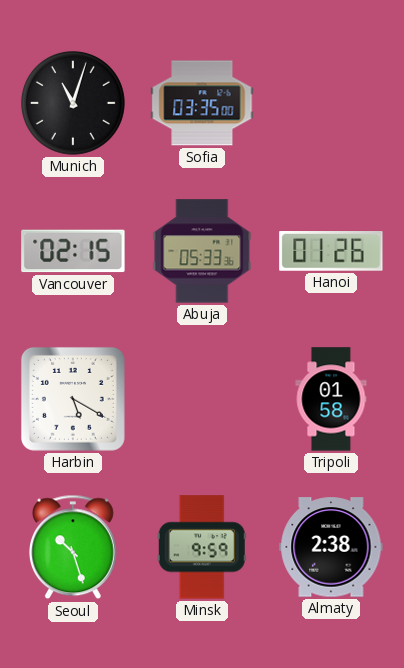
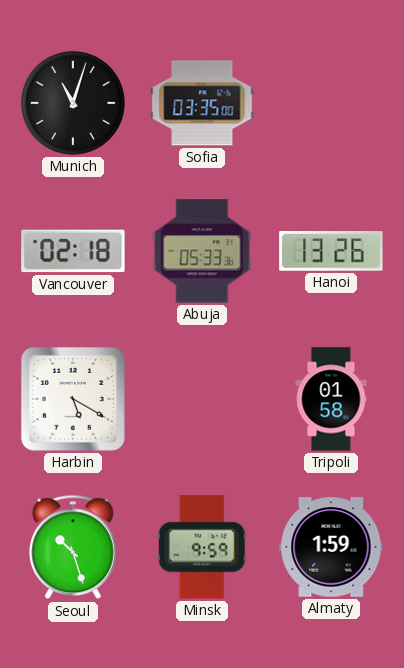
Vancouver: 02:15 -> 02:18
Hanoi: 01:26 -> 13:26
Almaty: 2:38 -> 1:59
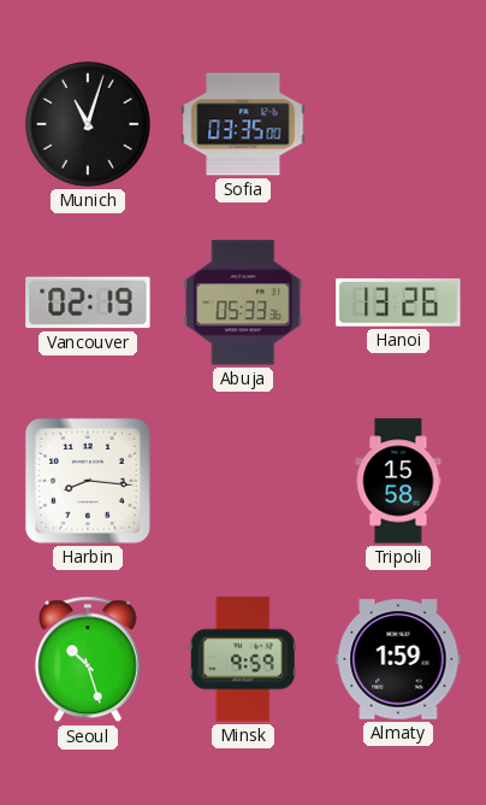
Vancouver: 02:18 -> 02:19
Harbin: 5:20 -> 8:16
Tripoli: 01:58 -> 15:58
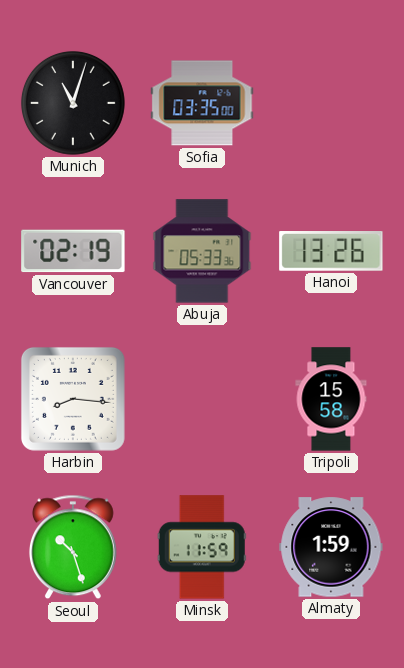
Minsk: 9:59 -> 11:59
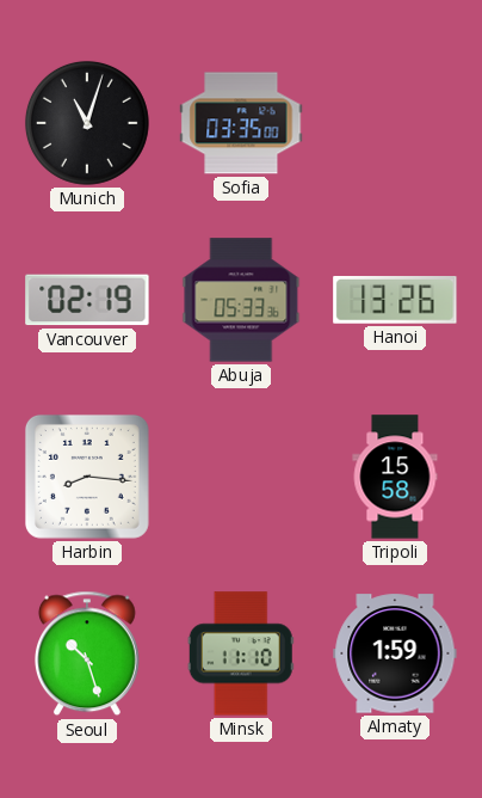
Minsk: 11:59 -> 11:10
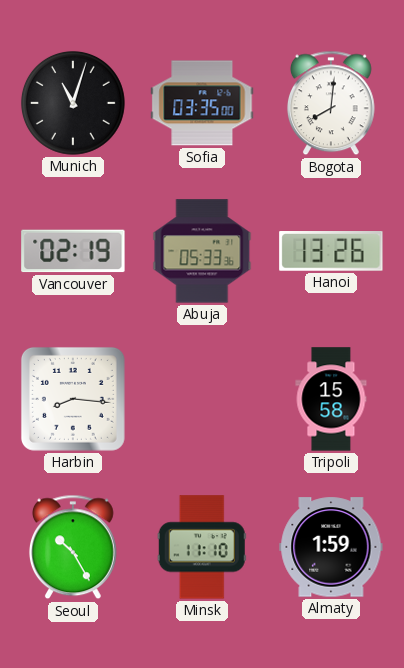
Bogota: none -> 8:01
Seoul: 10:27 -> 10:25
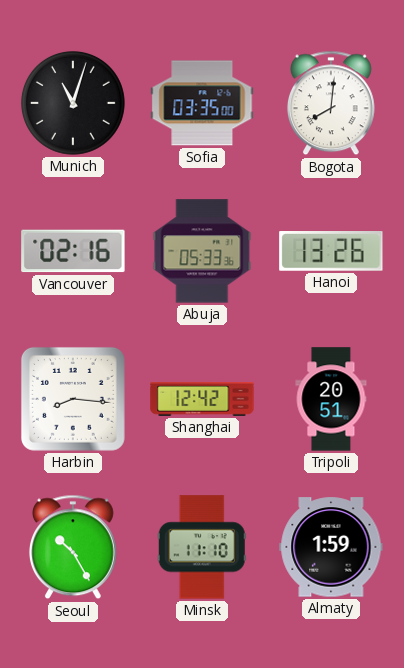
Vancouver: 02:19 -> 02:16
Shanghai: none -> 12:42
Tripoli: 15:58 -> 20:51
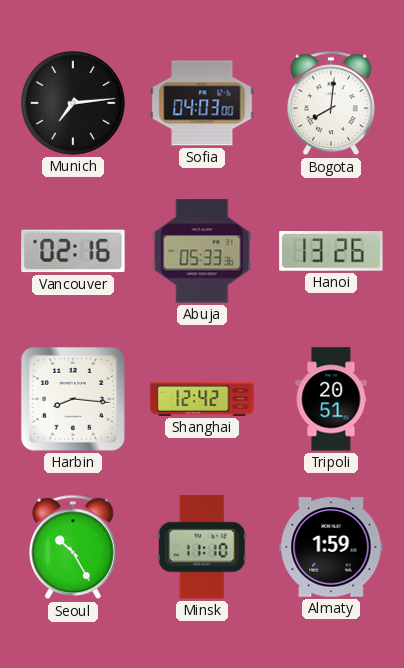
Munich: 11:03 -> 7:14
Sofia: 03:35 -> 04:03
